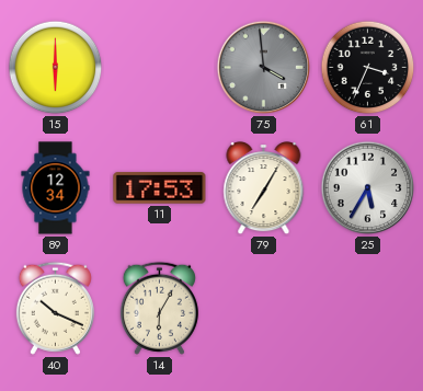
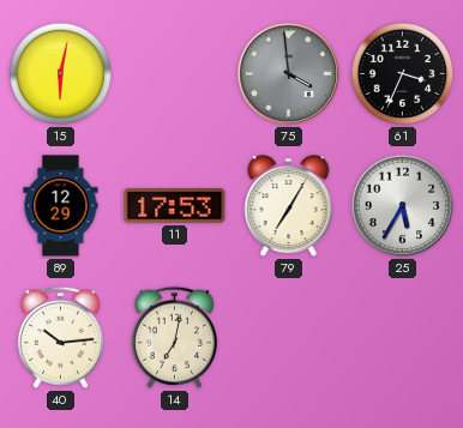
15: 6:00 -> 6:02
89: 12:34 -> 12:29
40: 10:19 -> 10:14
14: 6:05 -> 7:02
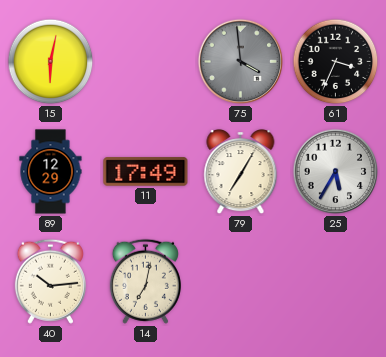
11: 17:53 -> 17:49
